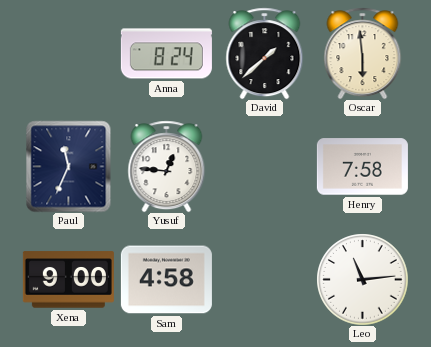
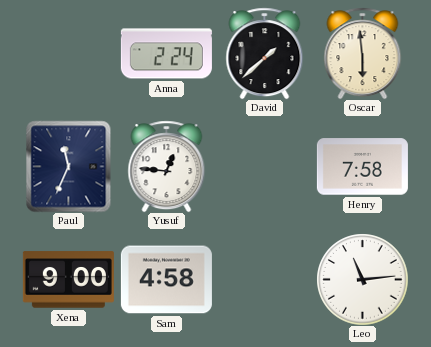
Anna: 8:24 -> 2:24
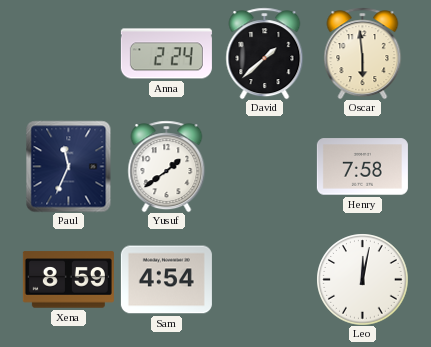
Yusuf: 12:46 -> 1:39
Xena: 9:00 -> 8:59
Sam: 4:58 -> 4:54
Leo: 11:14 -> 12:02
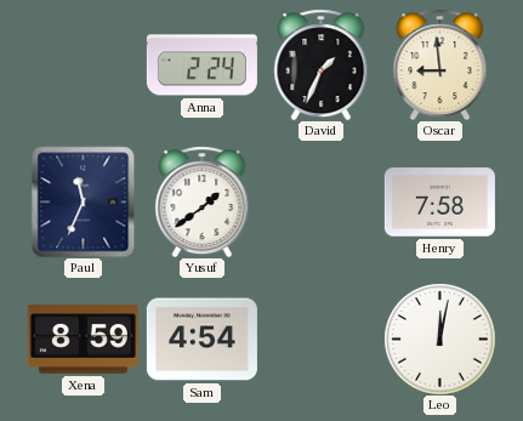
David: 1:38 -> 1:34
Oscar: 5:59 -> 8:59
